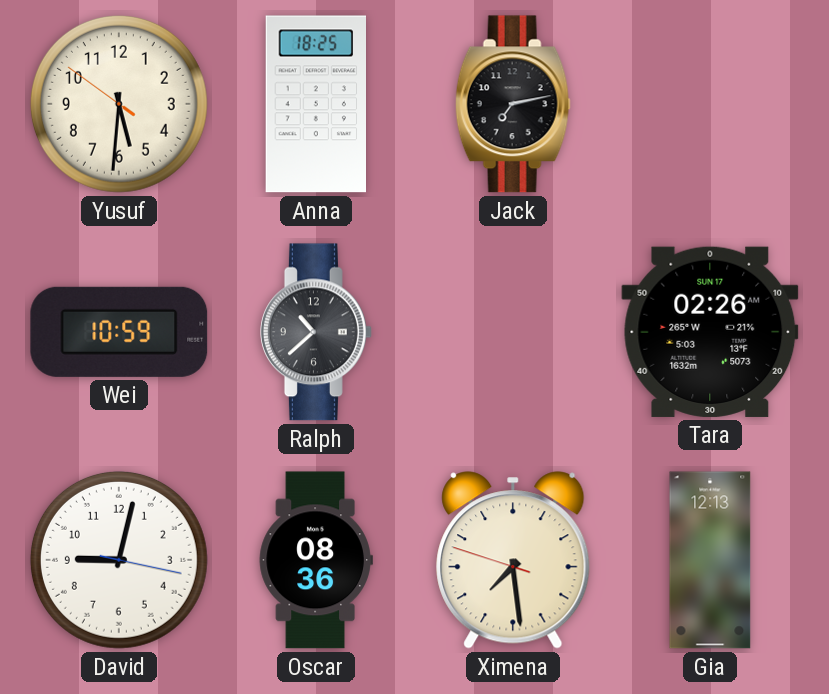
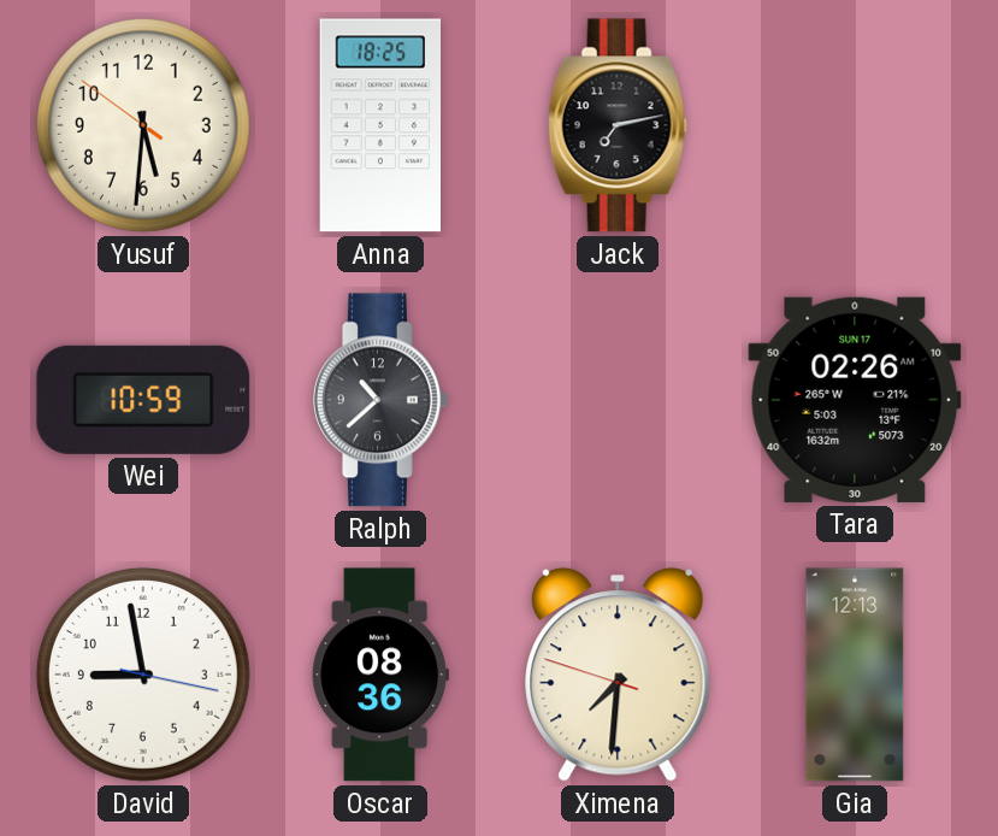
David: 9:02 -> 8:58
Ximena: 7:28 -> 7:30
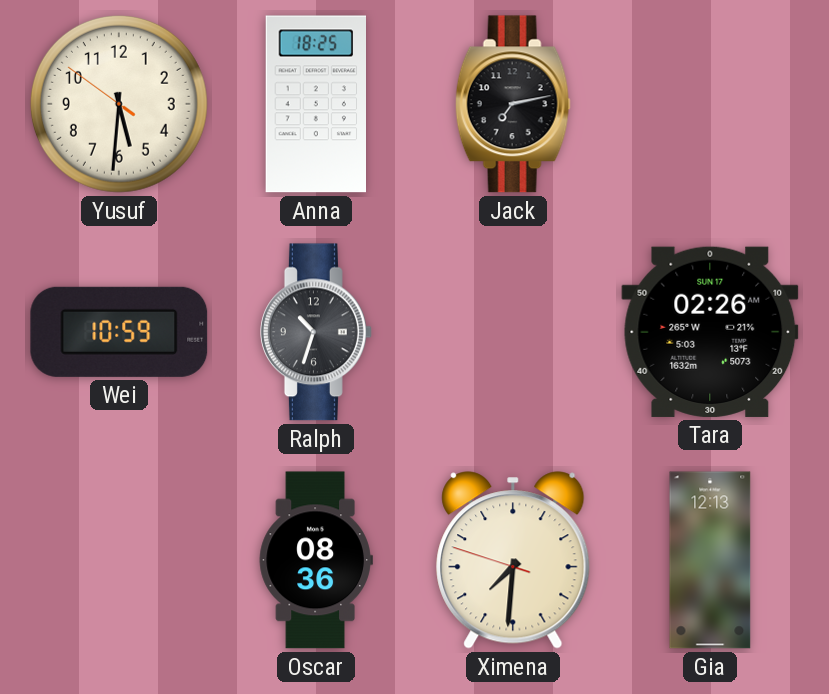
Ralph: 10:38 -> 10:33
David: 8:58 -> none
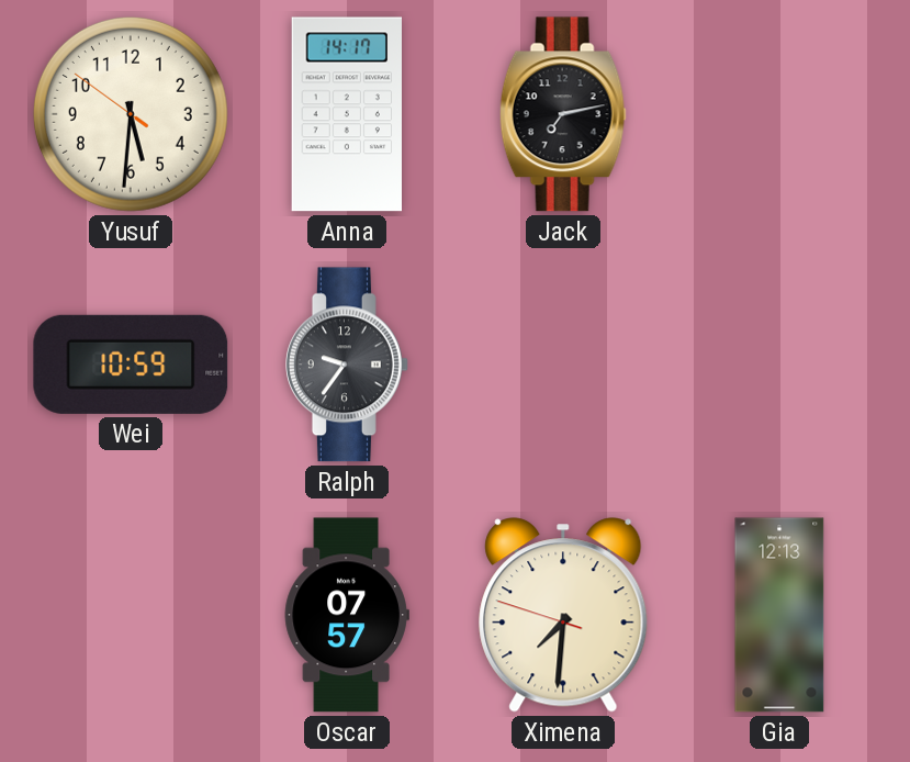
Anna: 18:25 -> 14:17
Ralph: 10:33 -> 9:36
Tara: 02:26 -> none
Oscar: 08:36 -> 07:57
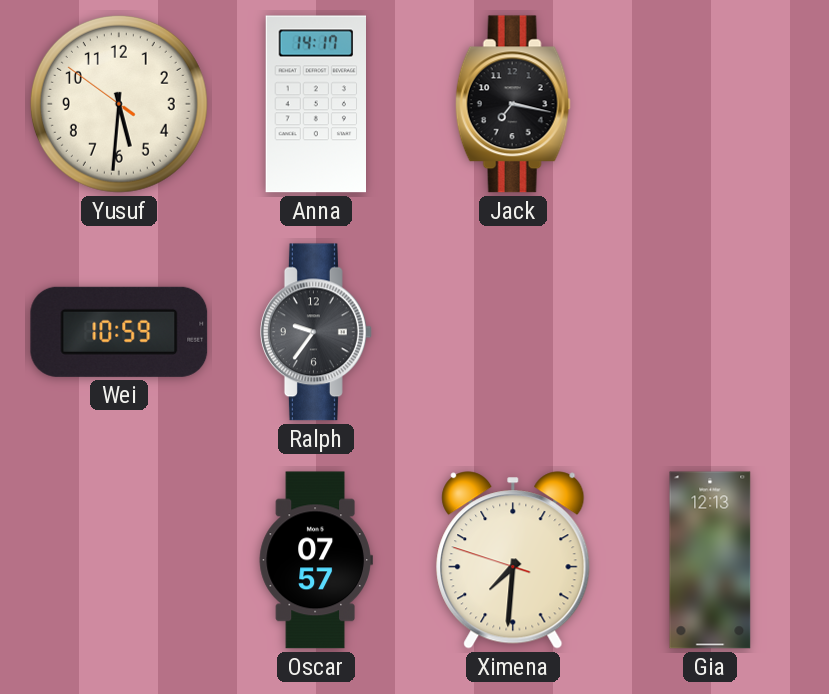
Jack: 7:13 -> 7:17
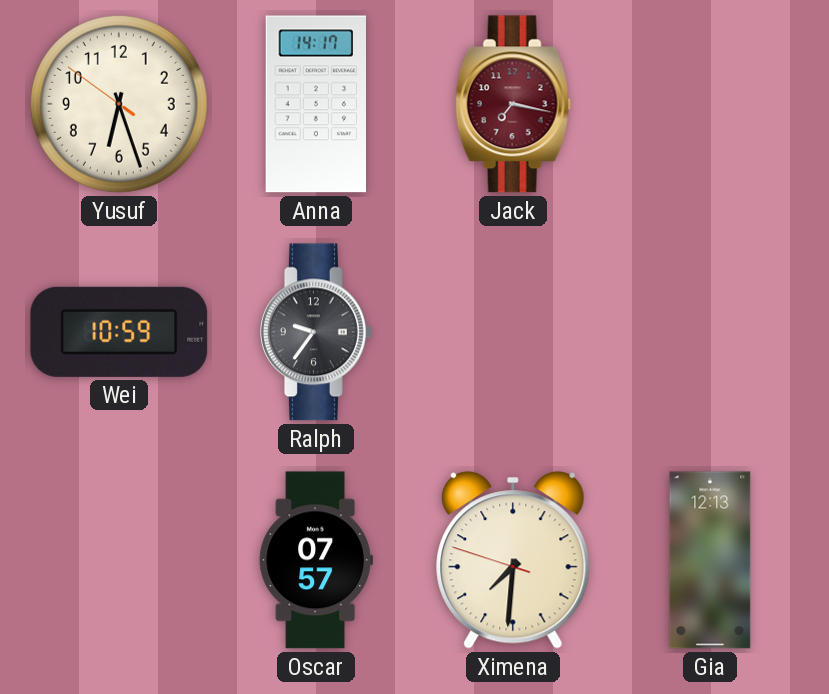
Yusuf: 5:30 -> 6:26
Jack dial: black -> burgundy
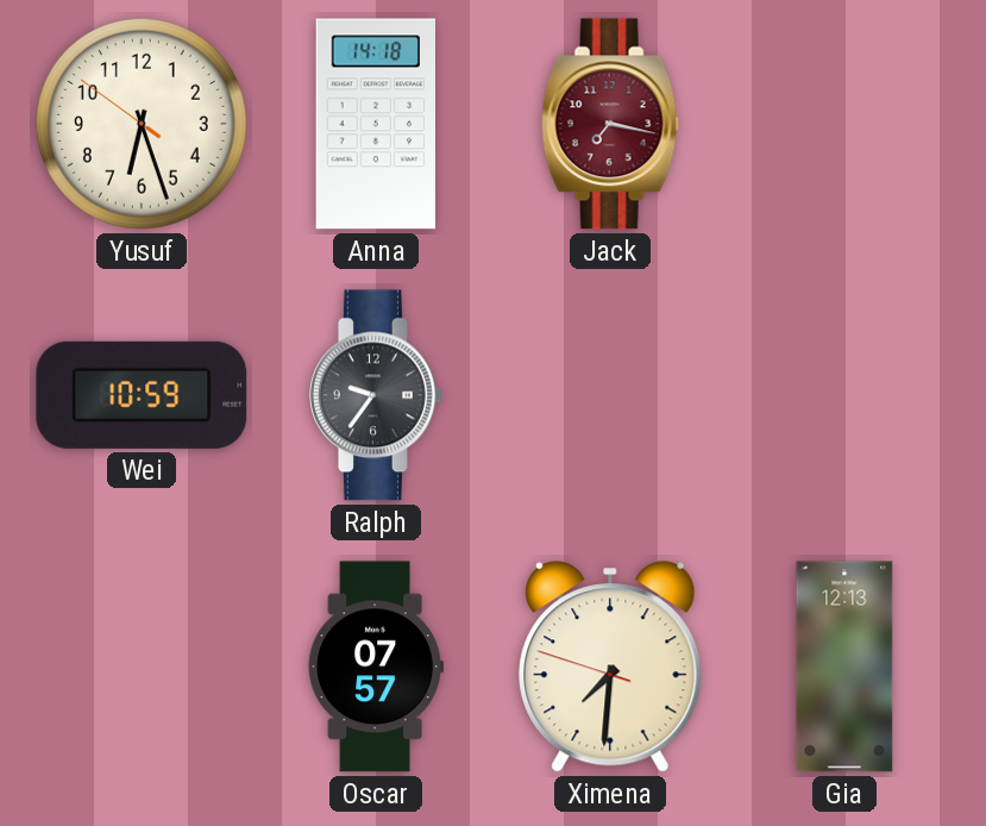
Anna: 14:17 -> 14:18
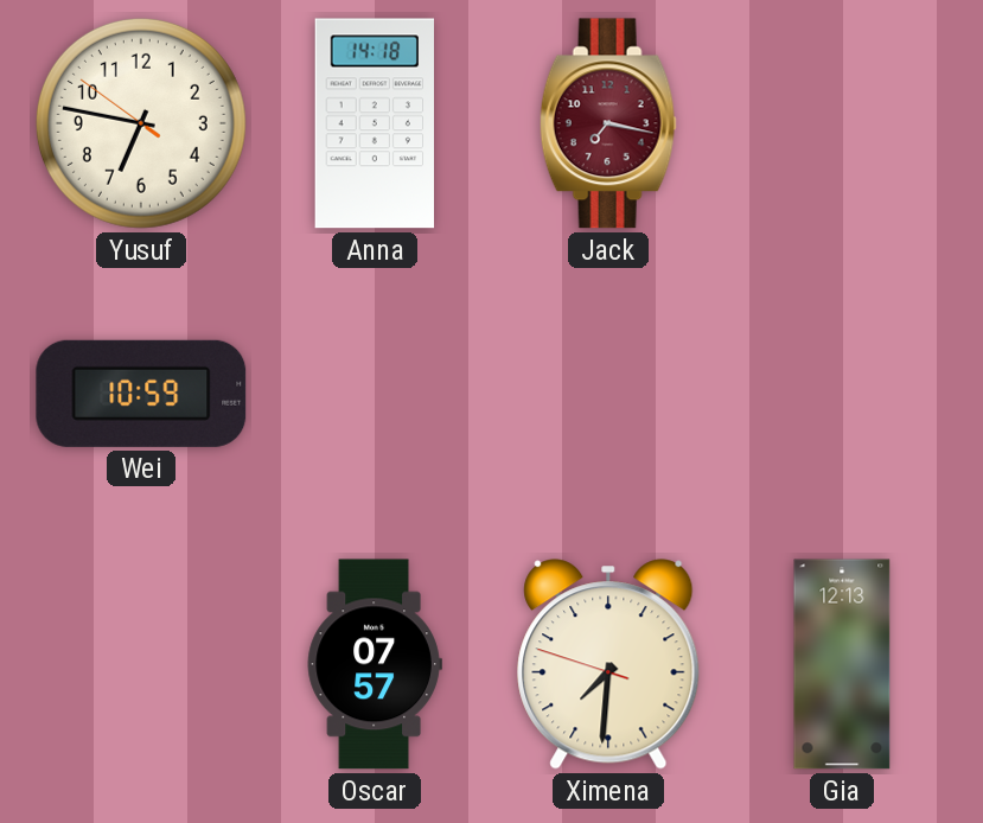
Yusuf: 6:26 -> 6:46
Ralph: 9:36 -> none
